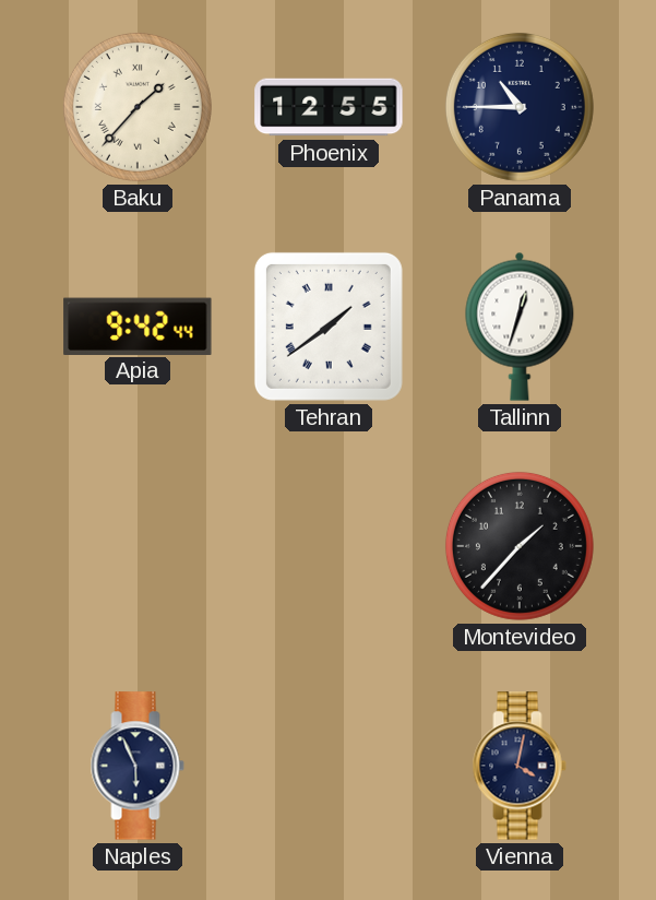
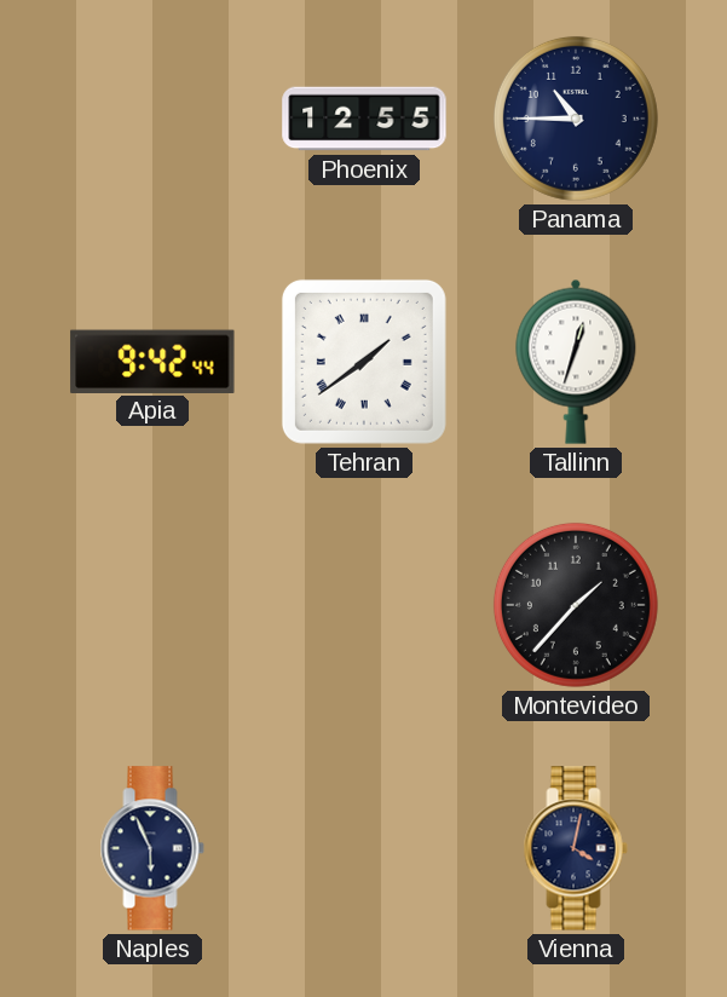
Baku: 1:37 -> none
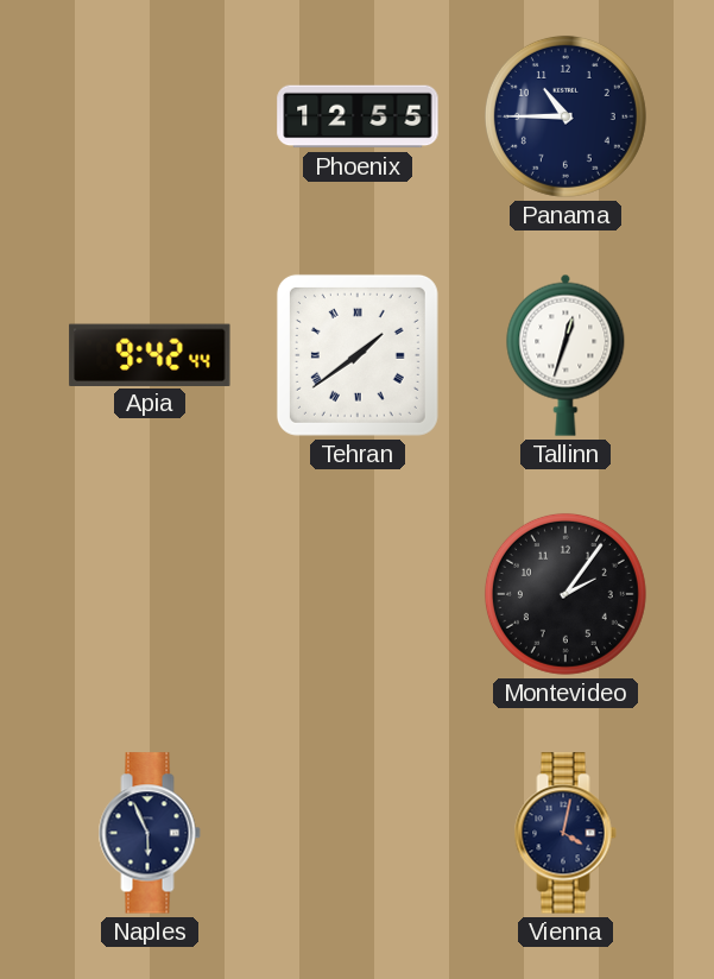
Montevideo: 1:37 -> 2:06
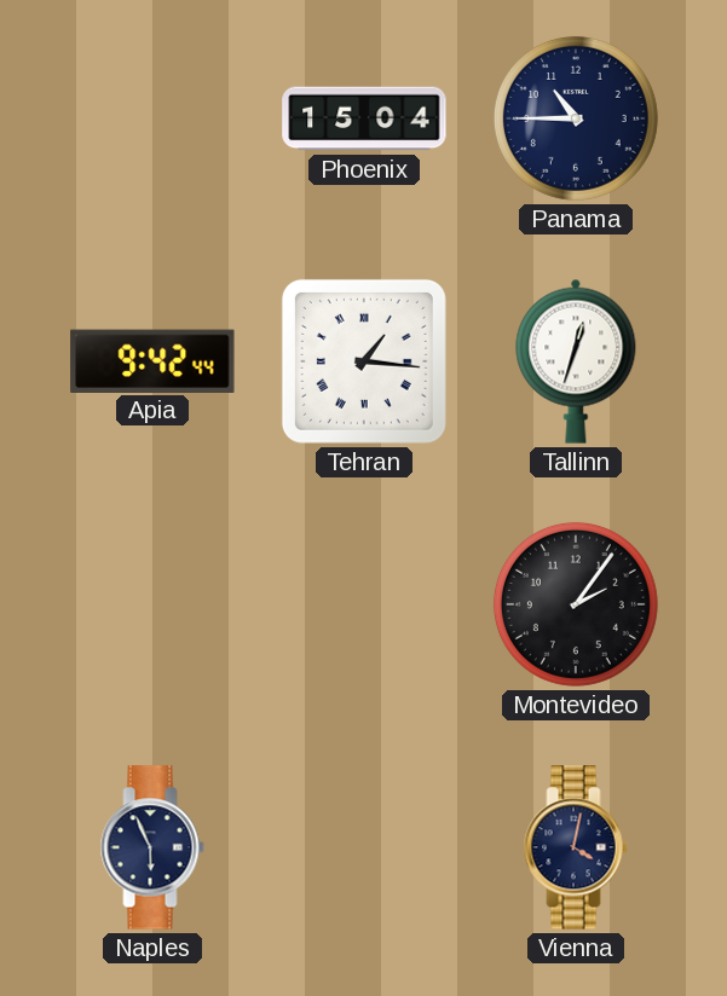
Phoenix: 12:55 -> 15:04
Tehran: 1:39 -> 1:16
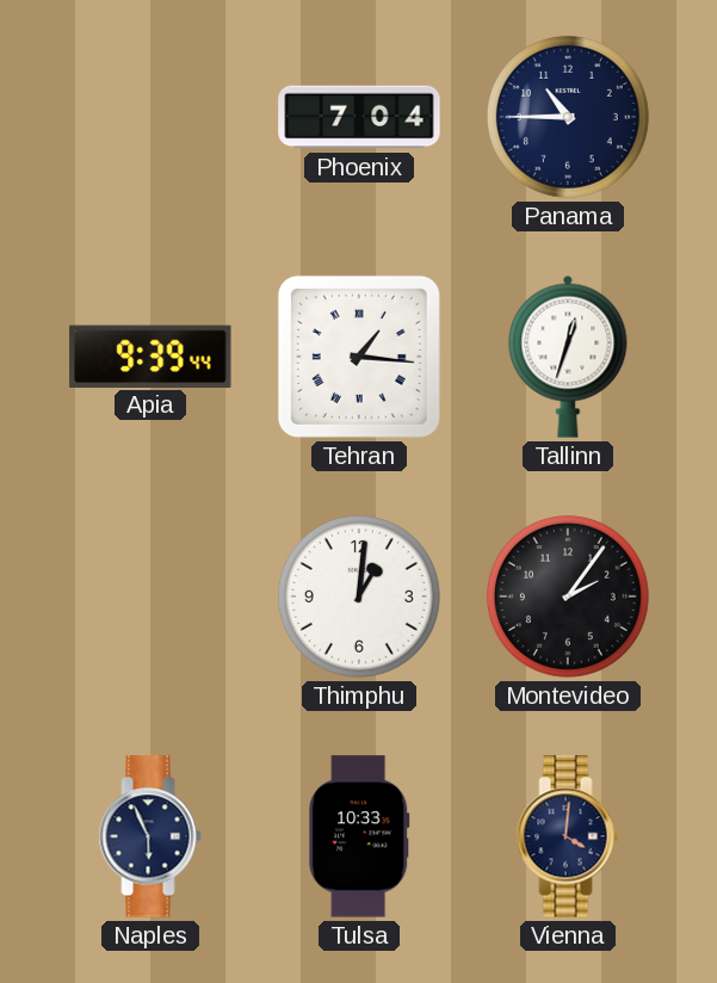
Phoenix: 15:04 -> 7:04
Apia: 9:42 -> 9:39
Thimphu: none -> 1:01
Tulsa: none -> 10:33
Vienna: 4:02 -> 4:01
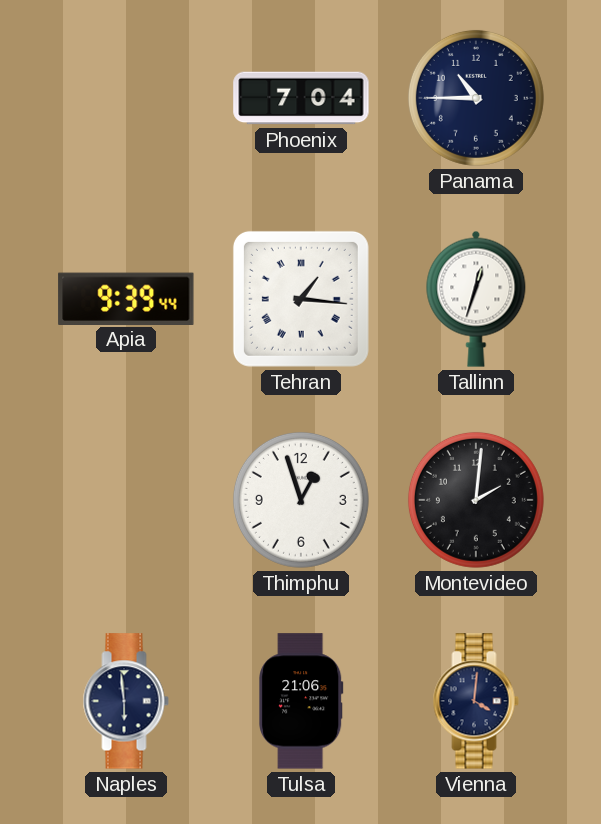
Thimphu: 1:01 -> 12:57
Montevideo: 2:06 -> 2:01
Naples: 5:56 -> 5:59
Tulsa: 10:33 -> 21:06
